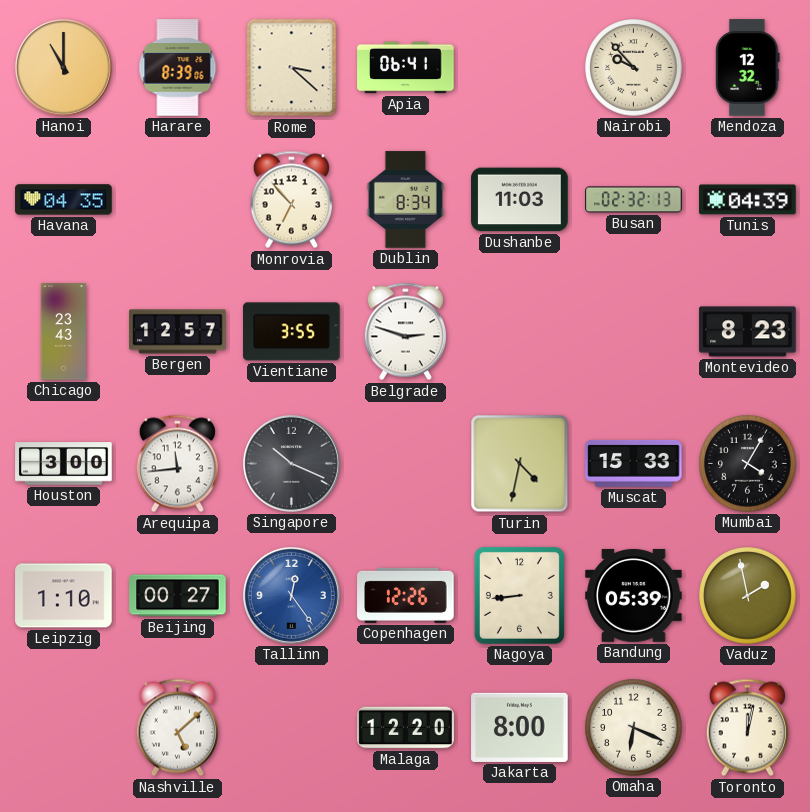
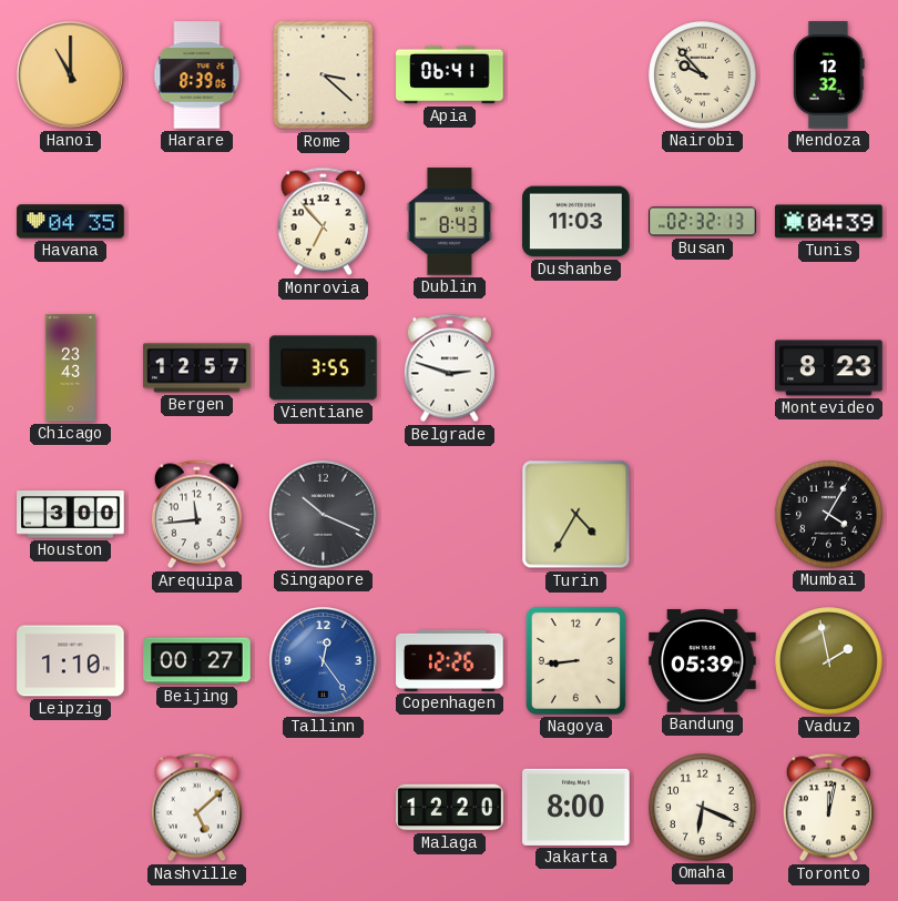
Dublin: 8:34 -> 8:43
Turin: 4:32 -> 4:35
Muscat: 15:33 -> none
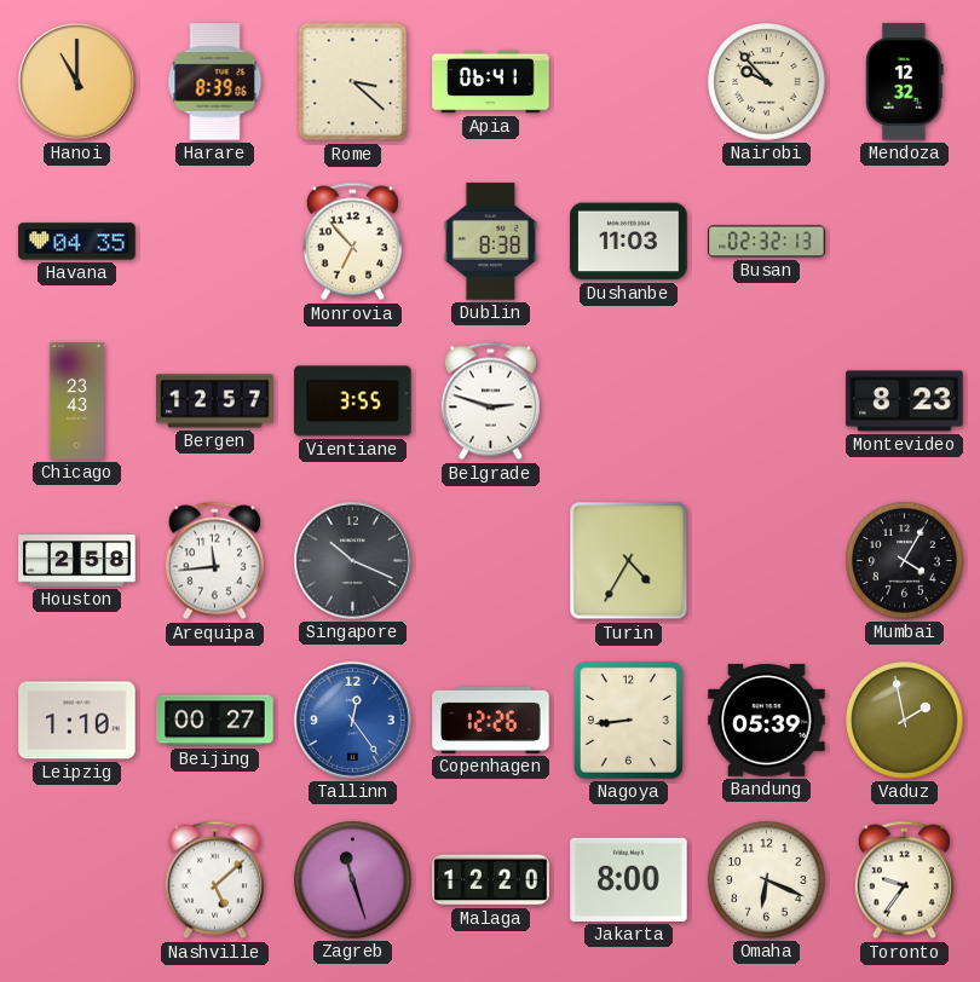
Dublin: 8:43 -> 8:38
Tunis: 04:39 -> none
Houston: 3:00 -> 2:58
Zagreb: none -> 11:27
Toronto: 12:02 -> 9:36
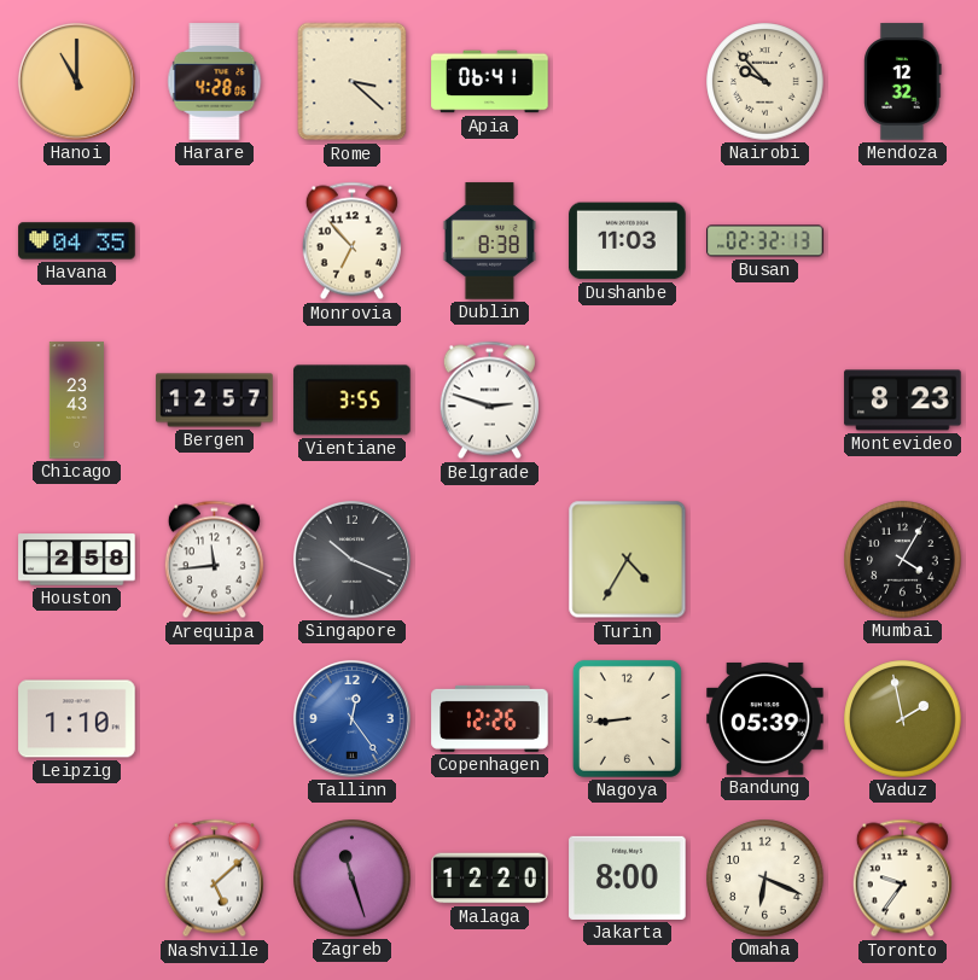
Harare: 8:39 -> 4:28
Beijing: 00:27 -> none
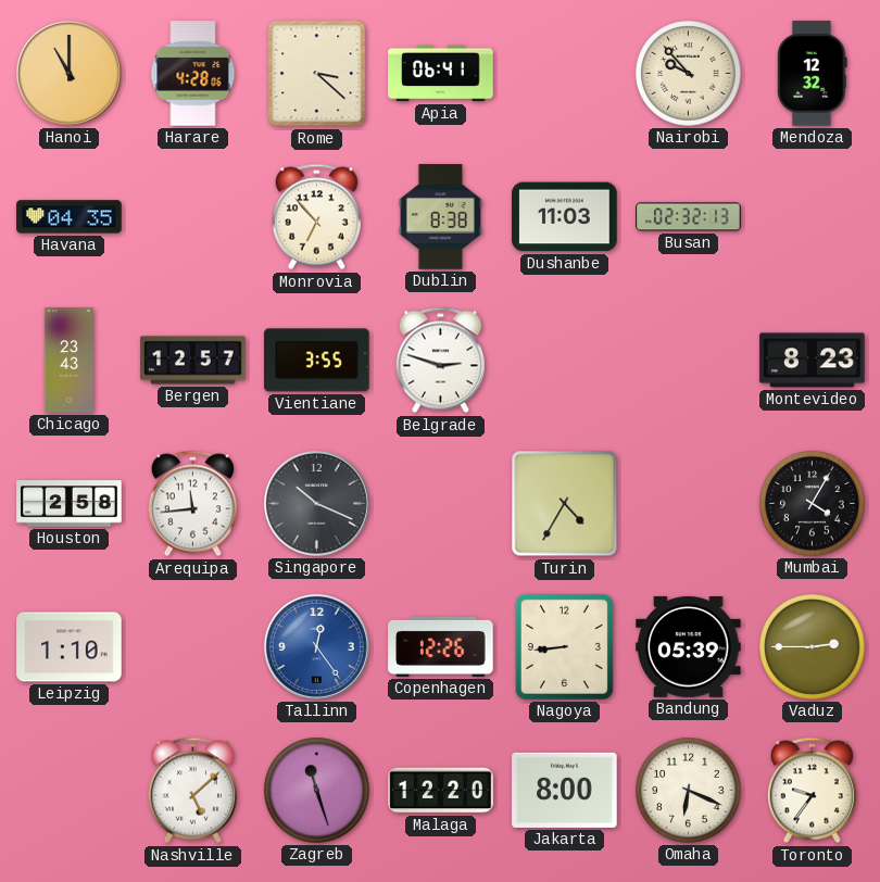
Vaduz: 1:58 -> 2:45
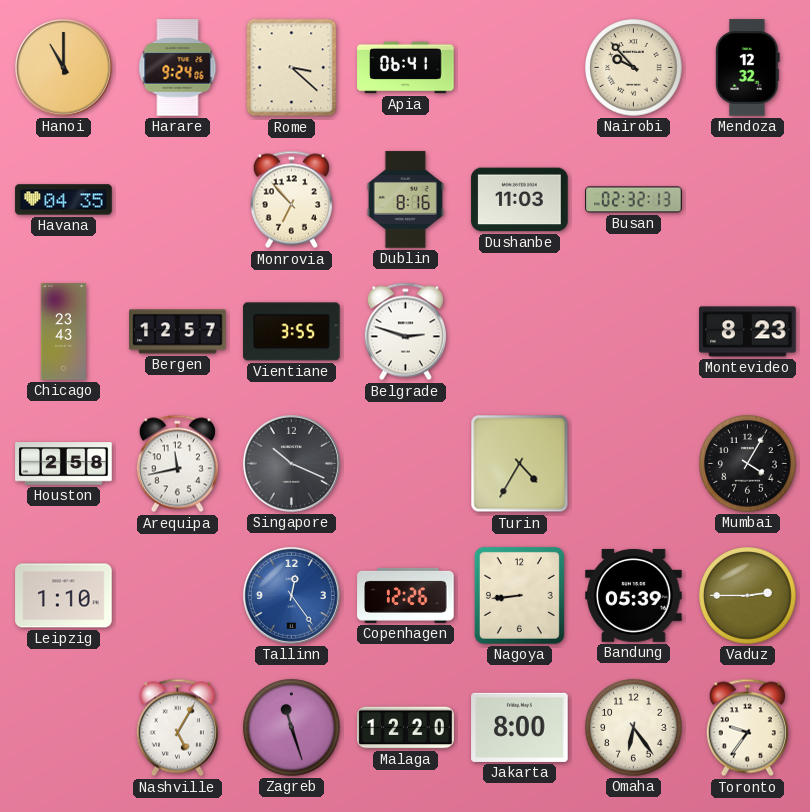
Harare: 4:28 -> 9:24
Dublin: 8:38 -> 8:16
Arequipa: 11:44 -> 11:43
Nashville: 5:08 -> 5:05
Omaha: 6:19 -> 6:24
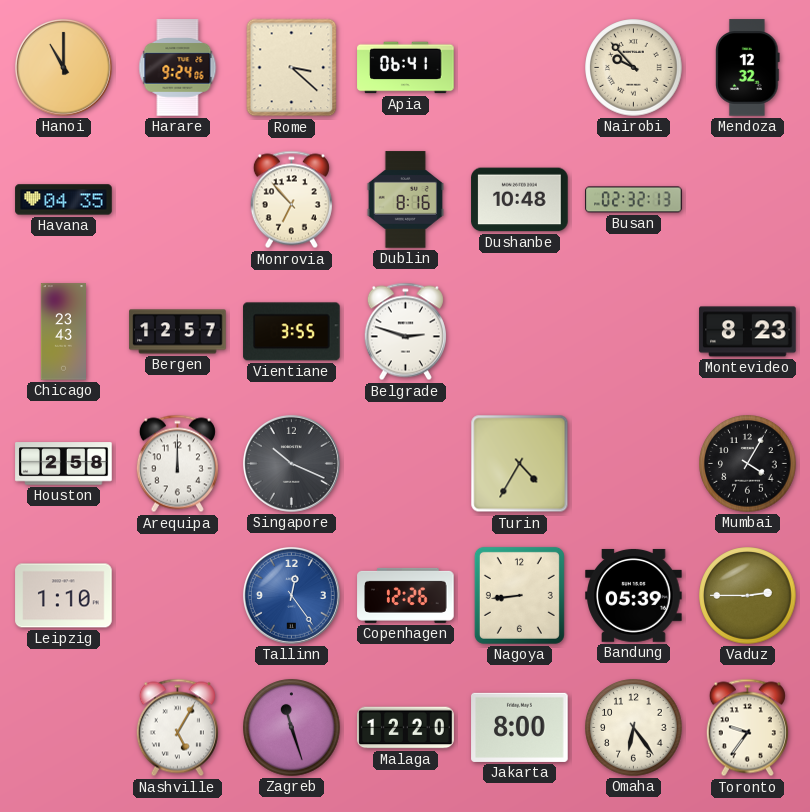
Dushanbe: 11:03 -> 10:48
Arequipa: 11:43 -> 12:00
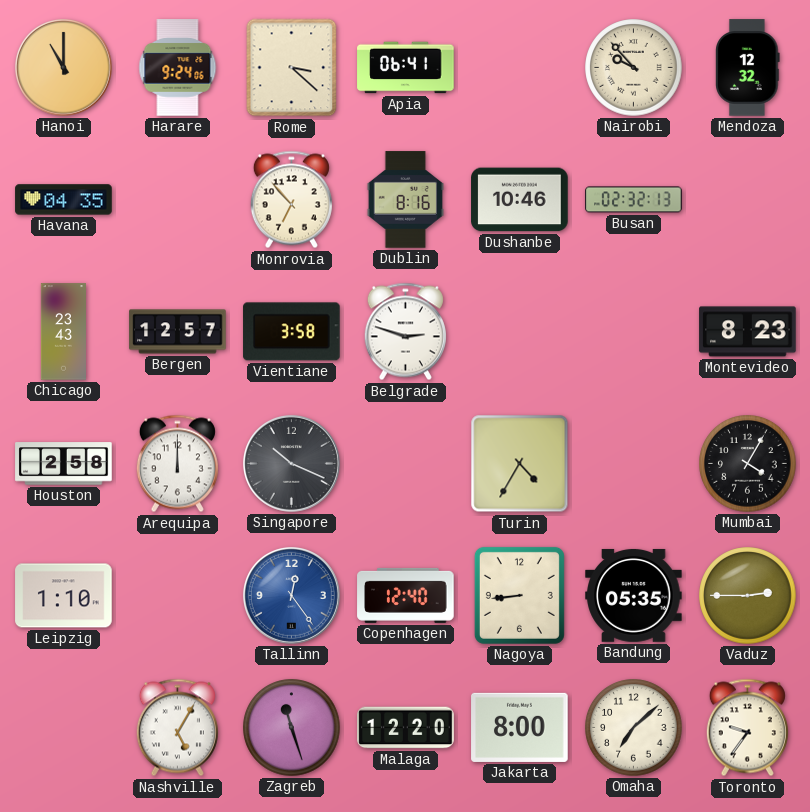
Dushanbe: 10:48 -> 10:46
Vientiane: 3:55 -> 3:58
Copenhagen: 12:26 -> 12:40
Bandung: 05:39 -> 05:35
Omaha: 6:24 -> 7:08
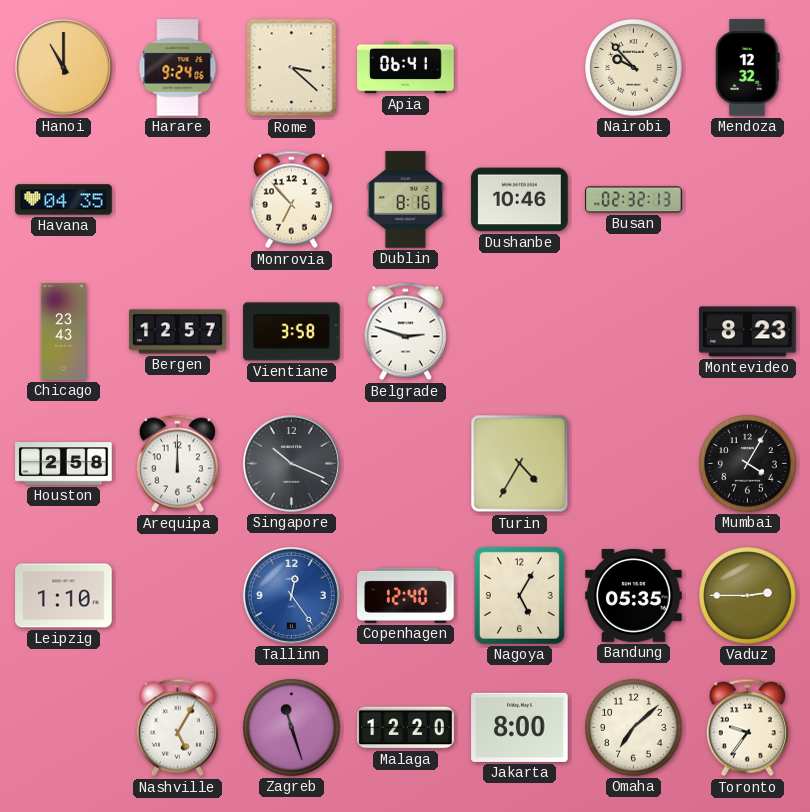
Nagoya: 8:44 -> 5:05
